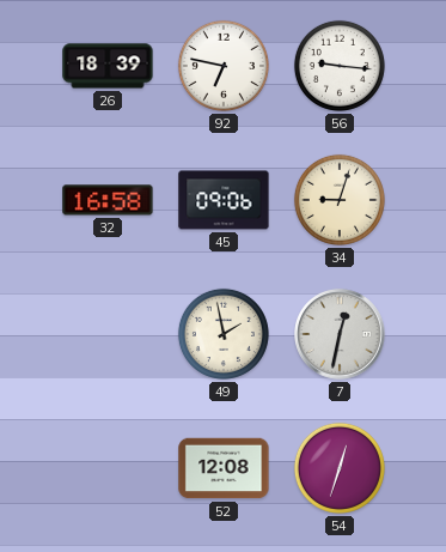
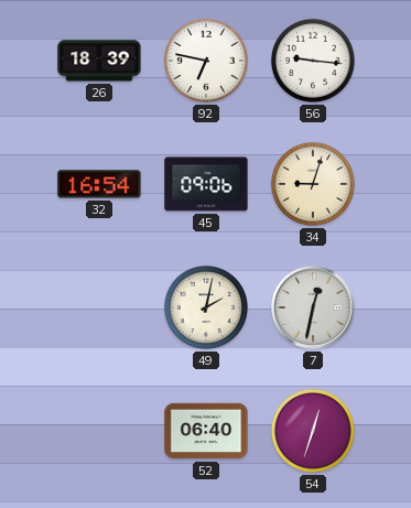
32: 16:58 -> 16:54
49: 1:58 -> 2:02
52: 12:08 -> 06:40
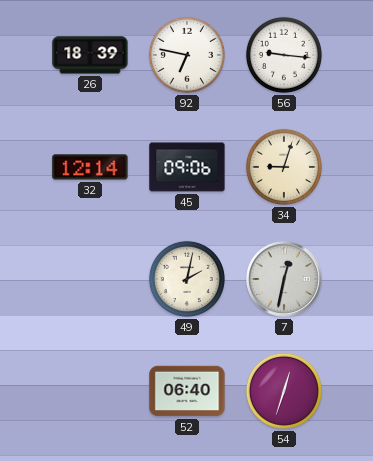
32: 16:54 -> 12:14
